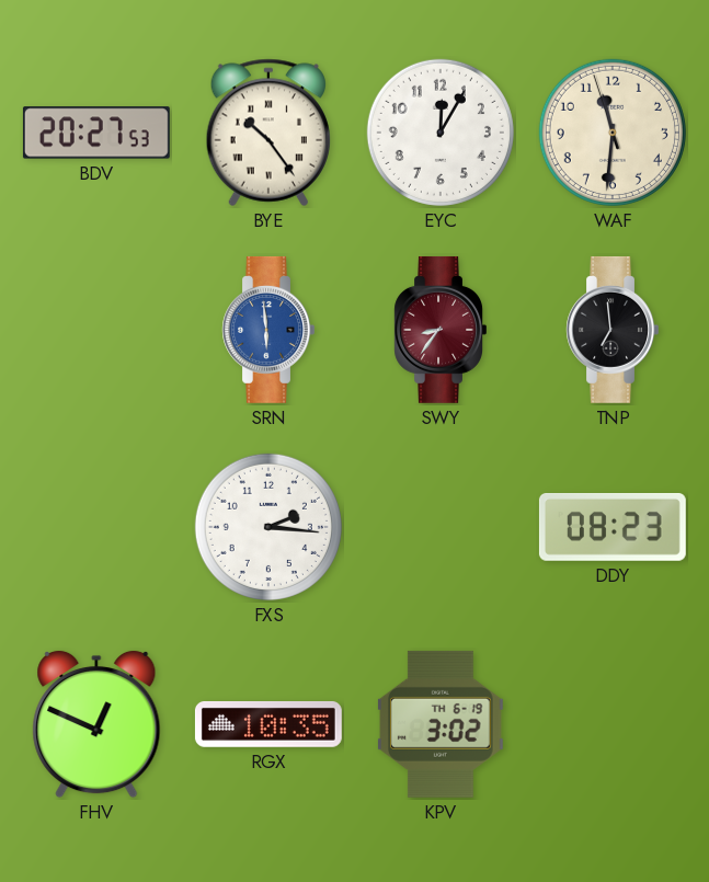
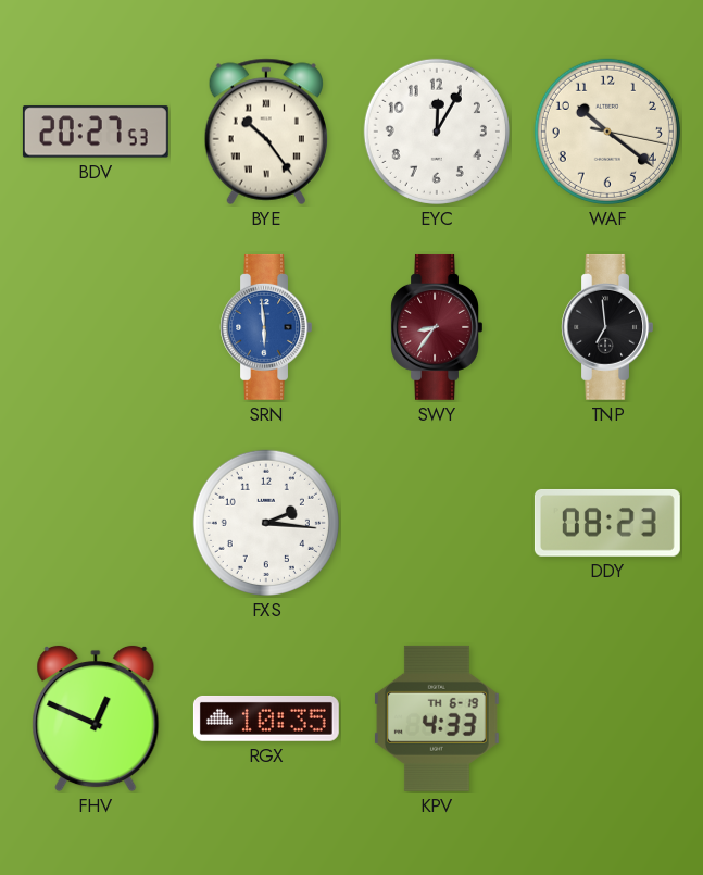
WAF: 11:30 -> 10:21
KPV: 3:02 -> 4:33
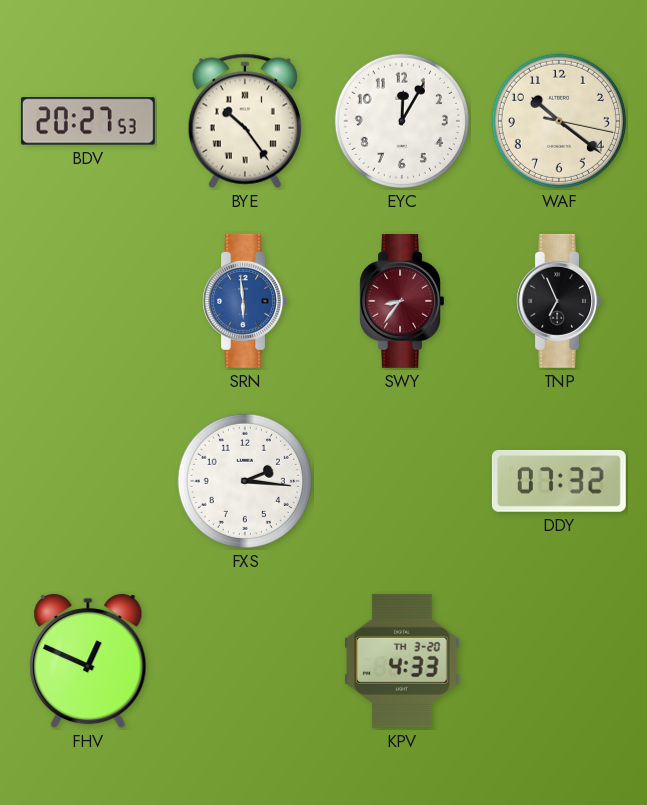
TNP: 6:59 -> 6:56
DDY: 08:23 -> 07:32
RGX: 10:35 -> none
KPV date: TH 6-19 -> TH 3-20
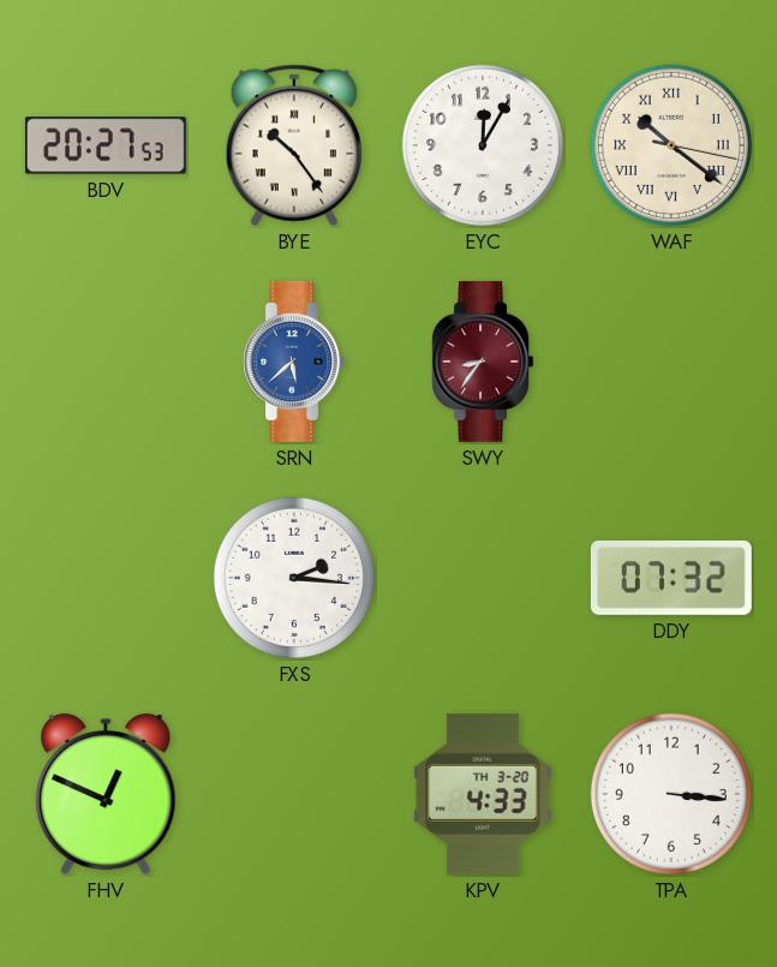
WAF numerals: Arabic -> Roman
SRN: 5:59 -> 5:38
TNP: 6:56 -> none
TPA: none -> 3:16
